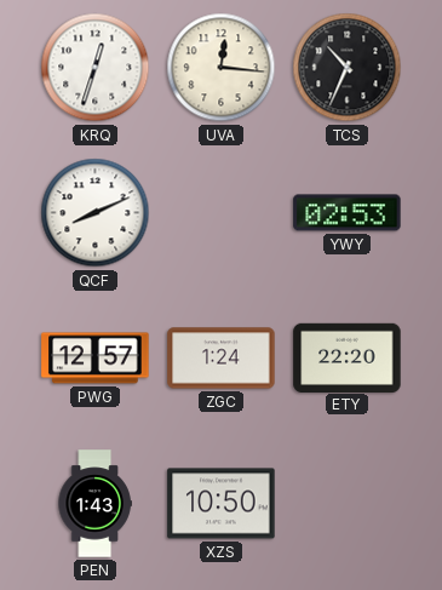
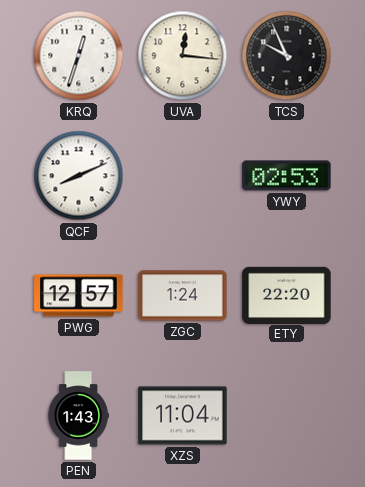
TCS: 10:34 -> 9:56
XZS: 10:50 -> 11:04
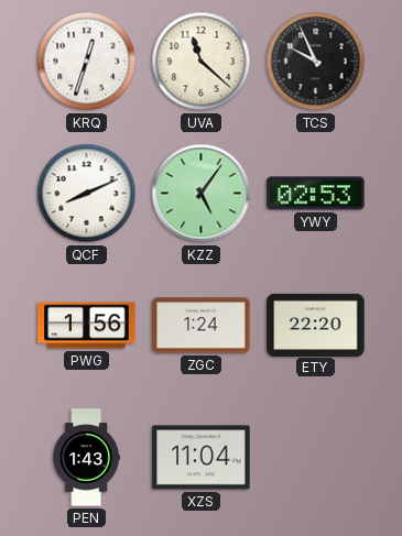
UVA: 12:16 -> 11:22
KZZ: none -> 5:06
PWG: 12:57 -> 1:56
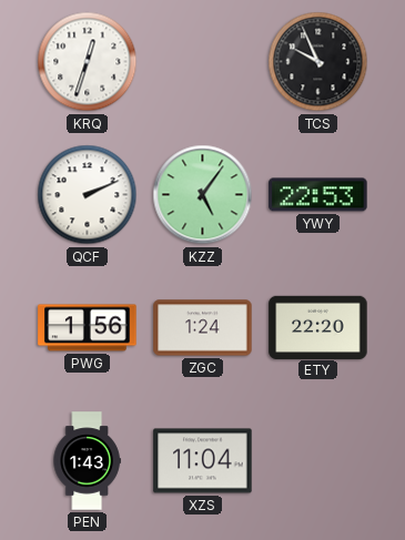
UVA: 11:22 -> none
QCF: 8:11 -> 2:11
YWY: 02:53 -> 22:53
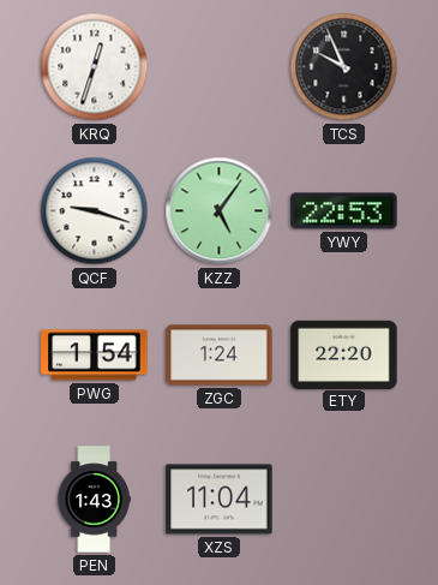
QCF: 2:11 -> 9:18
PWG: 1:56 -> 1:54
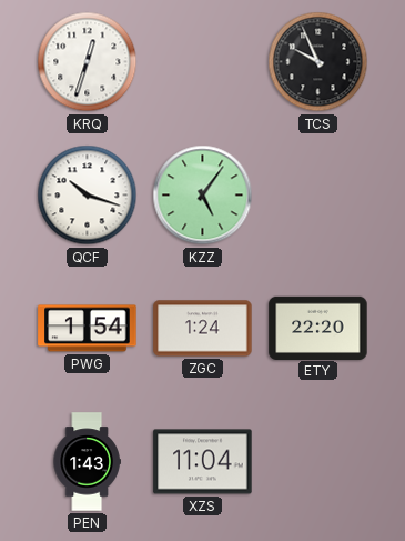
QCF: 9:18 -> 10:18
YWY: 22:53 -> none
